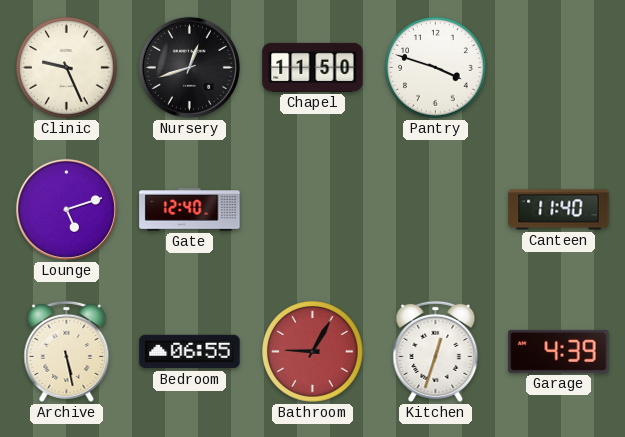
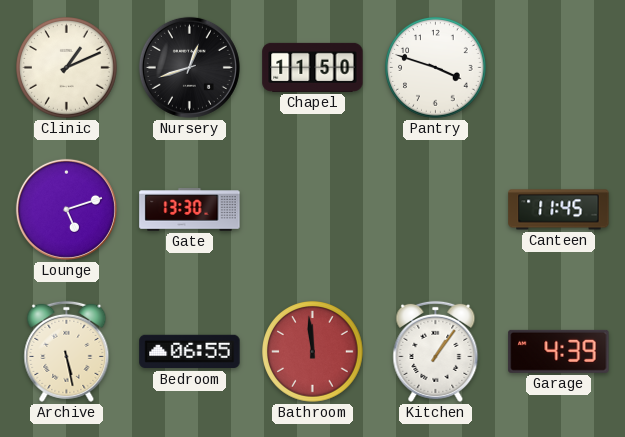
Clinic: 9:26 -> 1:11
Gate: 12:40 -> 13:30
Canteen: 11:40 -> 11:45
Bathroom: 9:05 -> 11:59
Kitchen: 12:33 -> 1:06
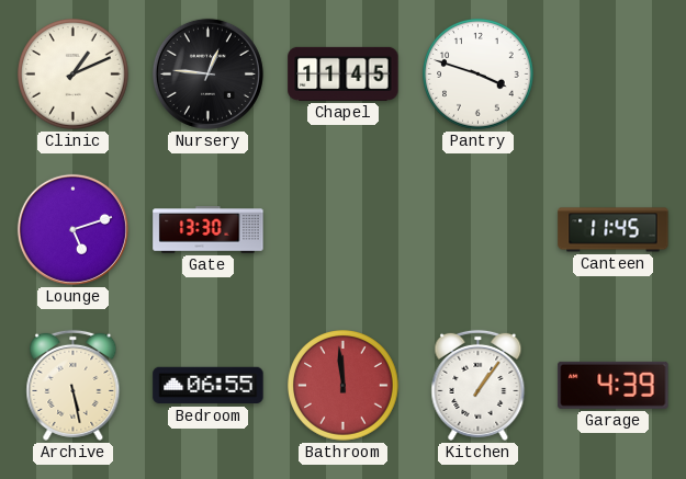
Nursery: 12:42 -> 12:46
Chapel: 11:50 -> 11:45
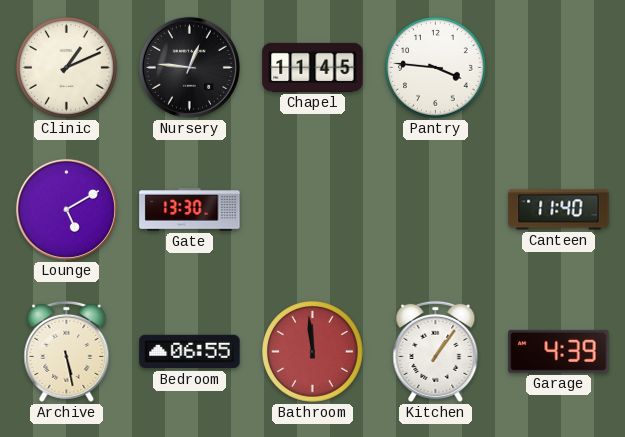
Pantry: 3:48 -> 3:46
Lounge: 5:12 -> 5:10
Canteen: 11:45 -> 11:40
